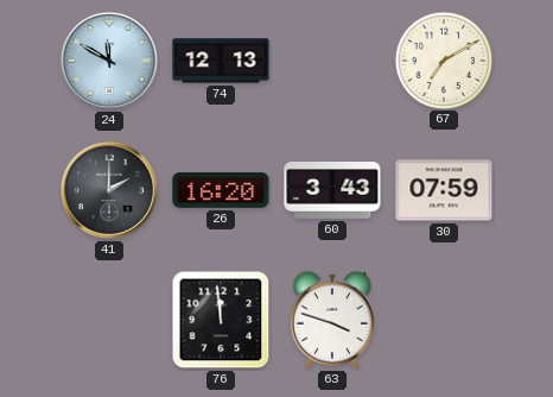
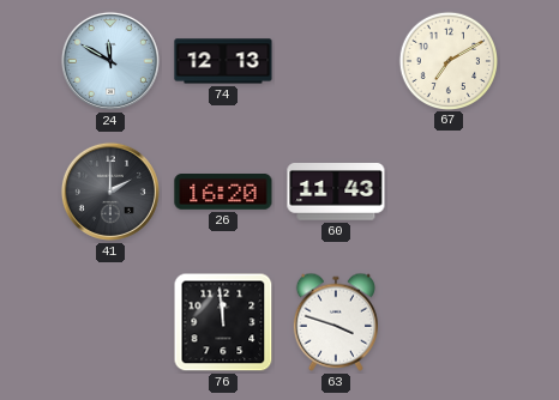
60: 3:43 -> 11:43
30: 07:59 -> none
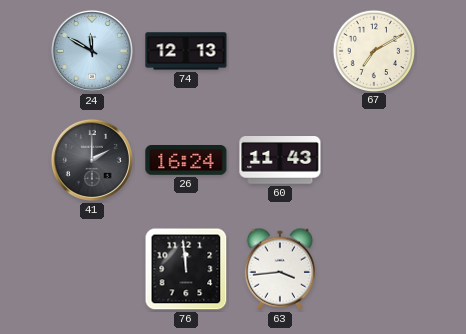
26: 16:20 -> 16:24
63: 3:48 -> 3:44
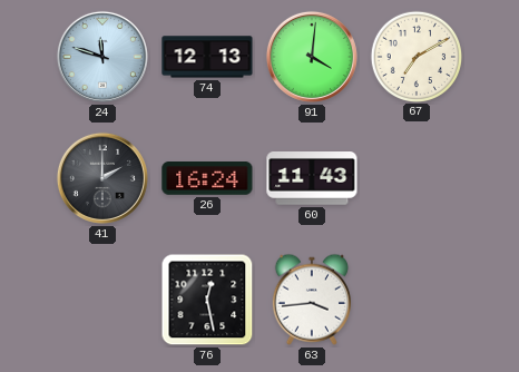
24: 11:50 -> 11:48
91: none -> 4:01
76: 11:59 -> 12:28
